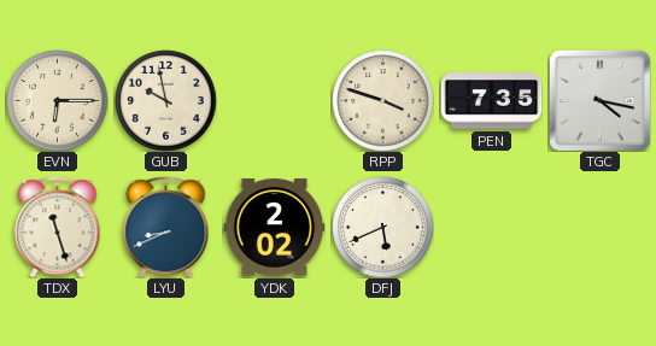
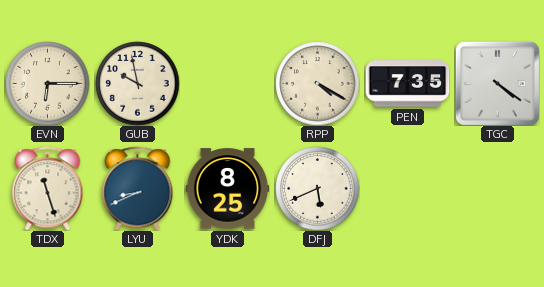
RPP: 3:48 -> 4:20
TGC: 4:17 -> 4:21
YDK: 2:02 -> 8:25
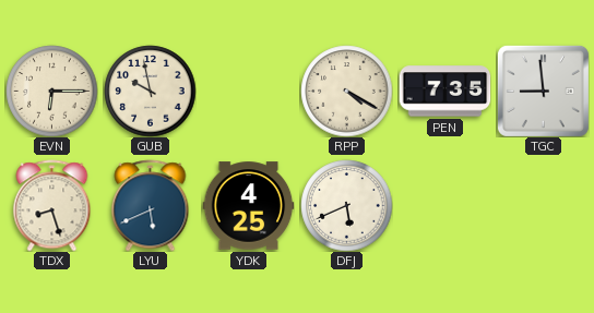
TGC: 4:21 -> 8:59
TDX: 11:27 -> 8:27
LYU: 8:41 -> 5:41
YDK: 8:25 -> 4:25
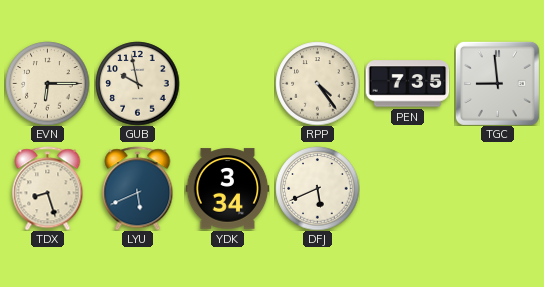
RPP: 4:20 -> 4:24
YDK: 4:25 -> 3:34
